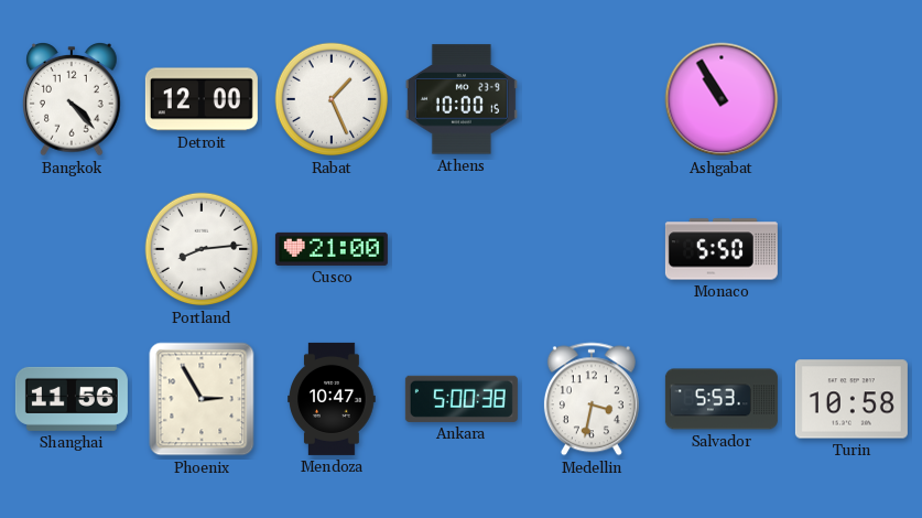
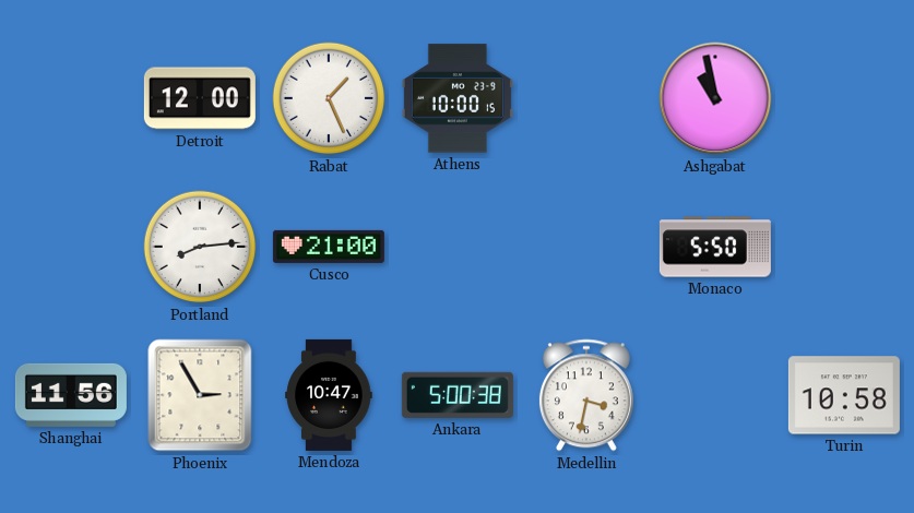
Bangkok: 4:23 -> none
Ashgabat: 10:55 -> 10:58
Salvador: 5:53 -> none
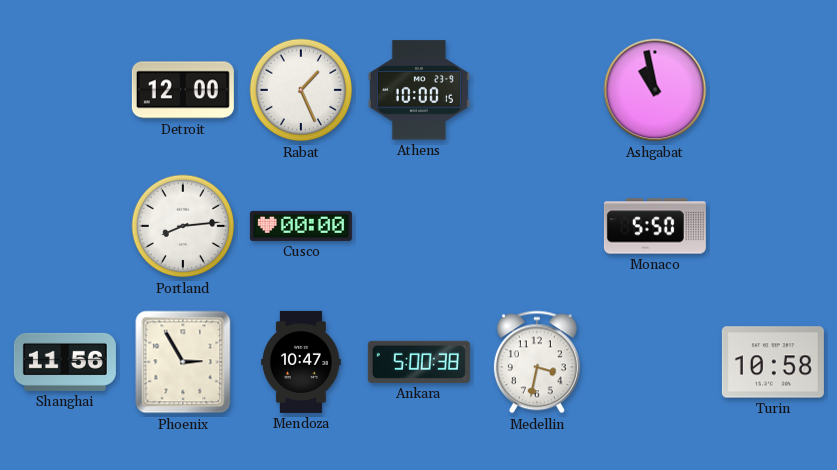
Cusco: 21:00 -> 00:00
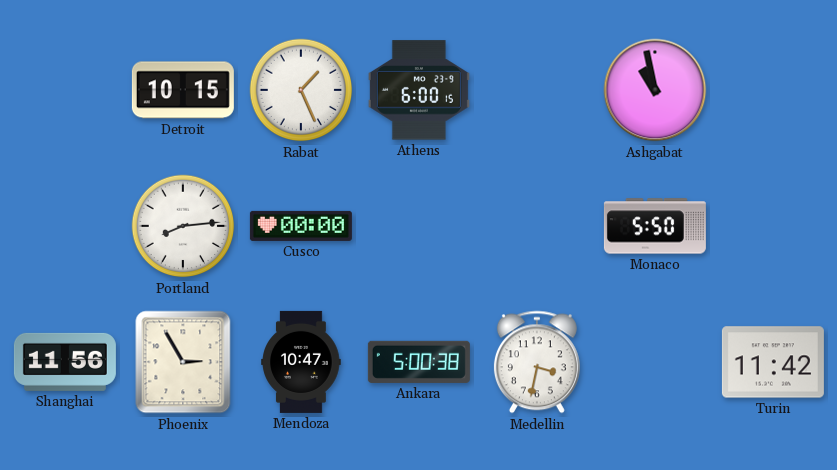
Detroit: 12:00 -> 10:15
Athens: 10:00 -> 6:00
Turin: 10:58 -> 11:42
